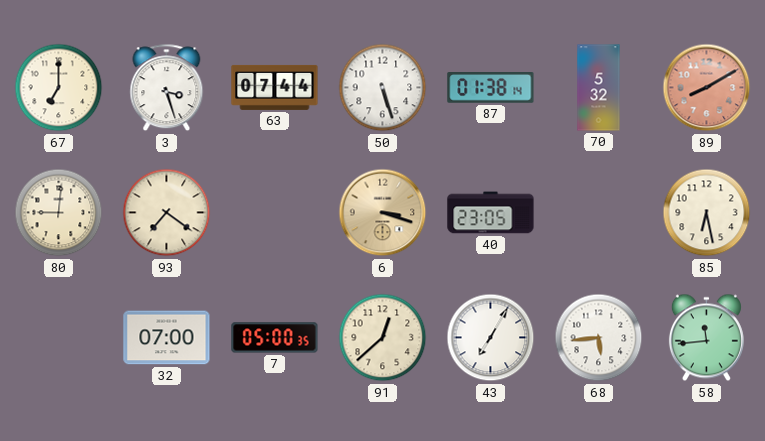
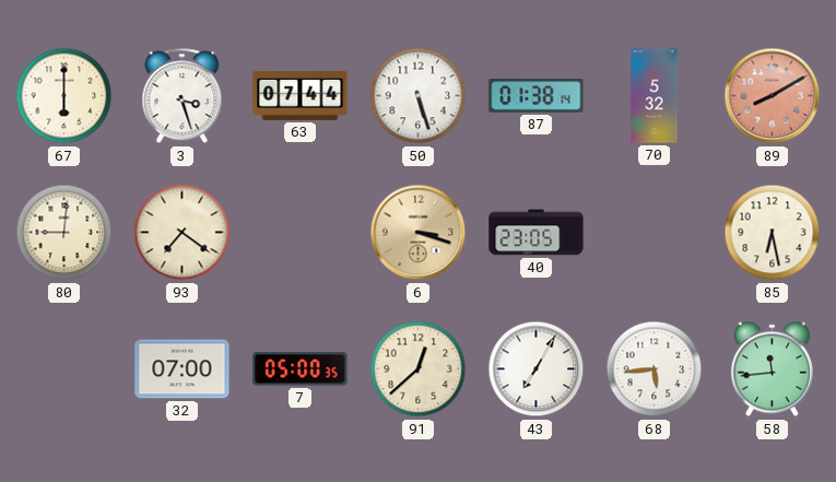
67: 7:00 -> 6:00
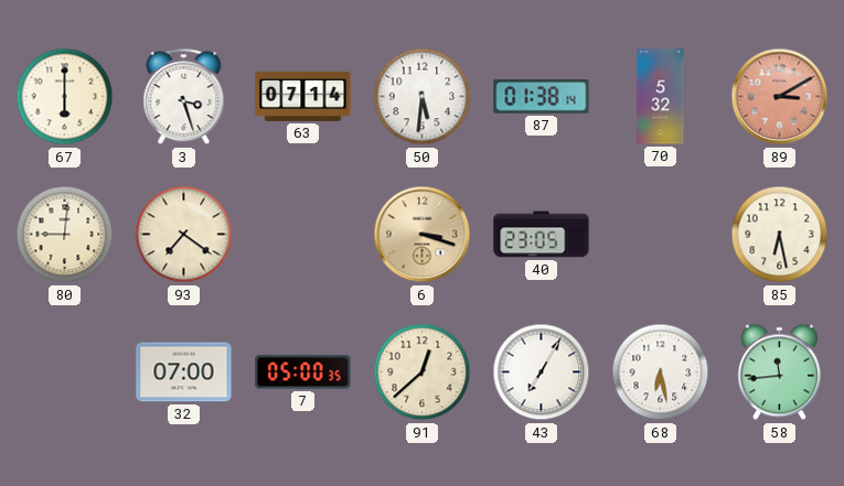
63: 07:44 -> 07:14
50: 5:27 -> 5:31
89: 8:10 -> 3:10
68: 5:44 -> 6:28
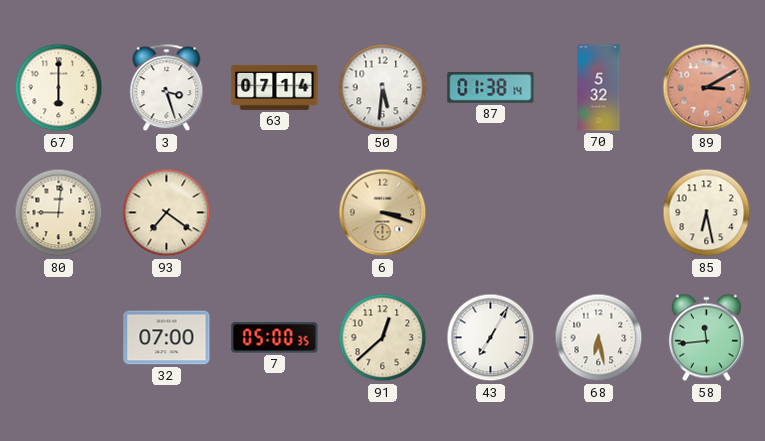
40: 23:05 -> none
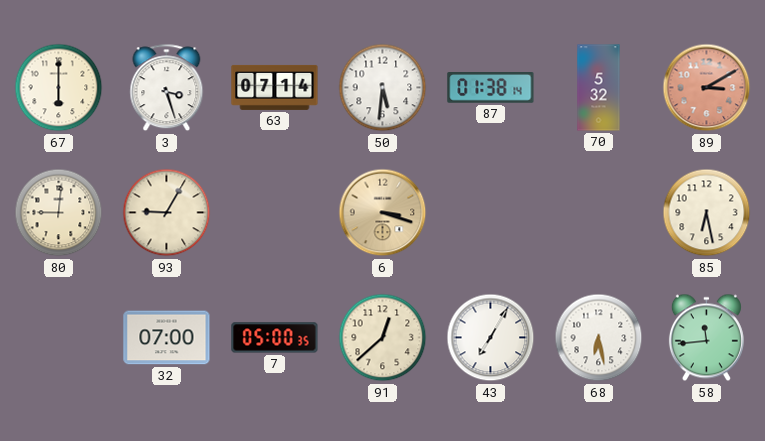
93: 7:21 -> 9:05
